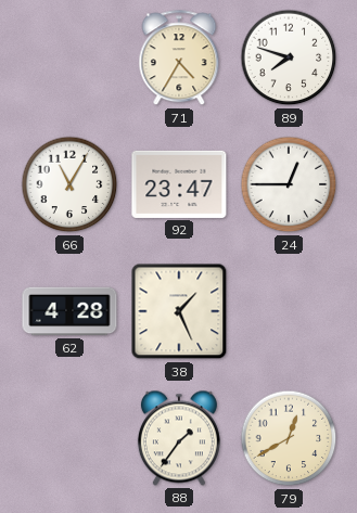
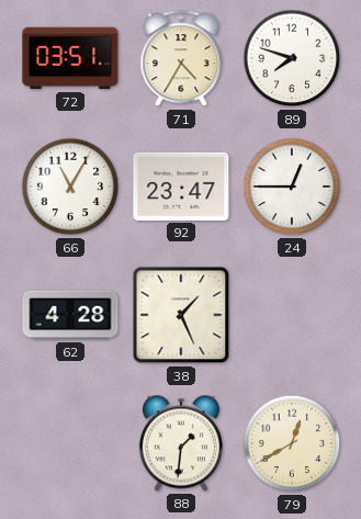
72: none -> 03:51
88: 1:36 -> 1:31
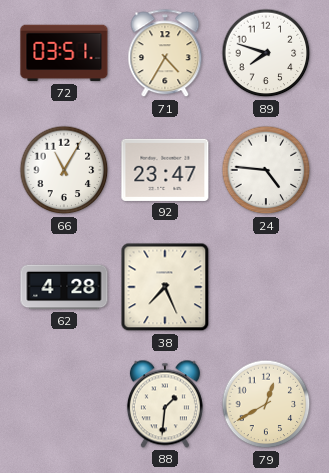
24: 12:45 -> 4:46
38: 1:26 -> 7:26
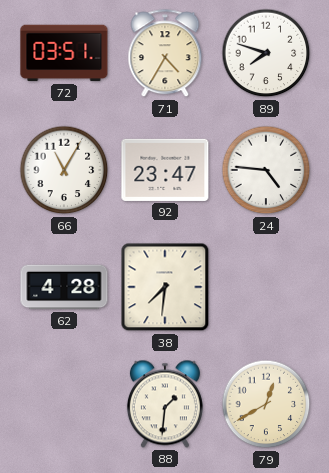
38: 7:26 -> 7:31
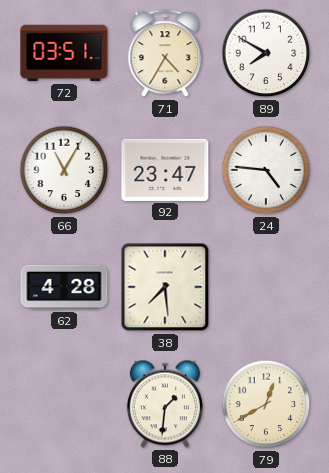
89: 7:48 -> 7:50
38: 7:31 -> 7:29
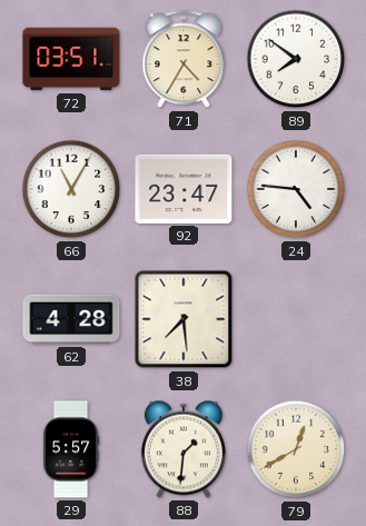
89: 7:50 -> 7:51
29: none -> 5:57
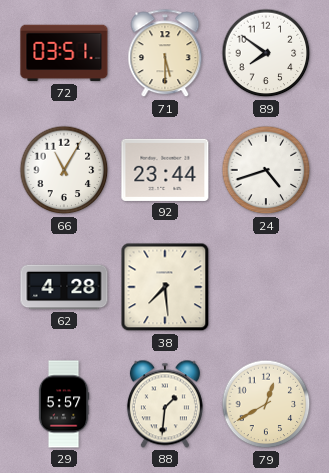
71: 4:35 -> 5:30
92: 23:47 -> 23:44
24: 4:46 -> 4:42
